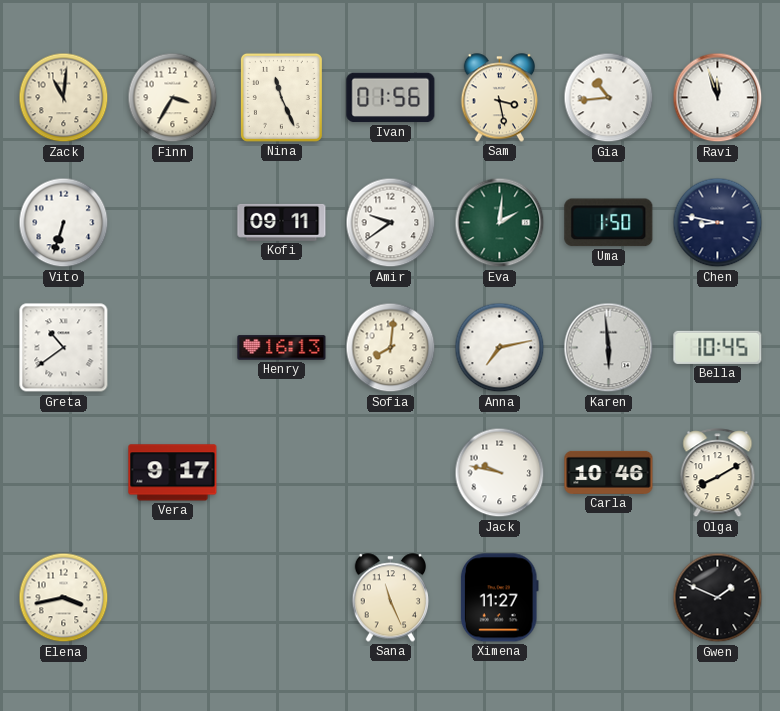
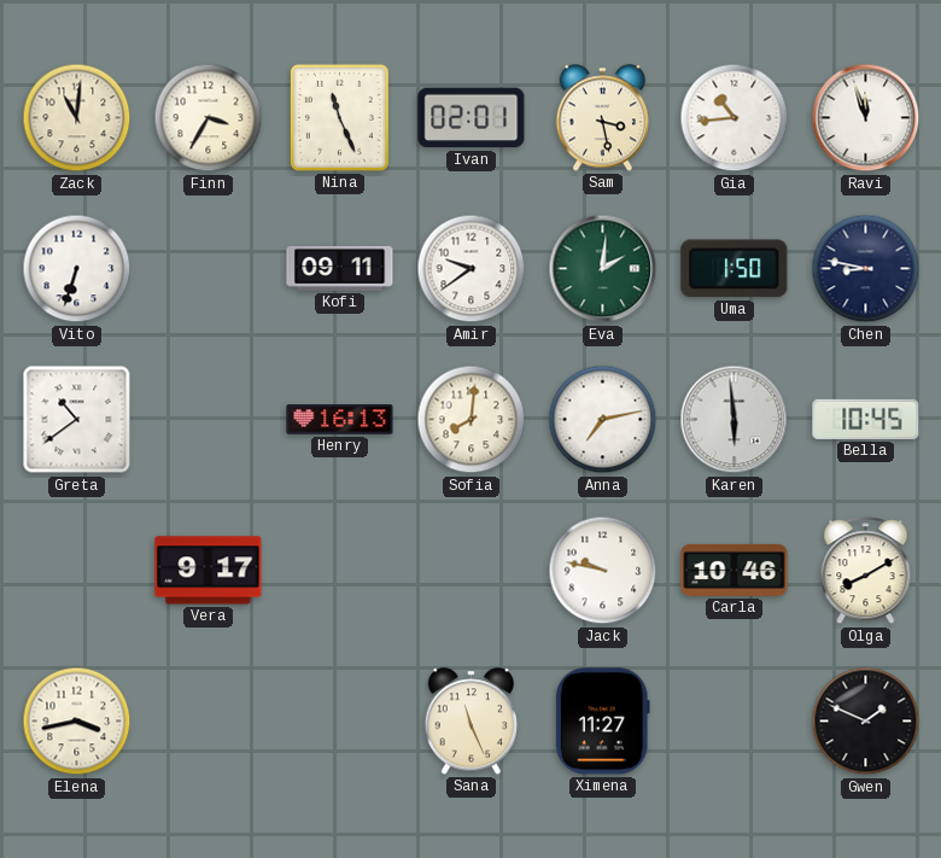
Ivan: 01:56 -> 02:01
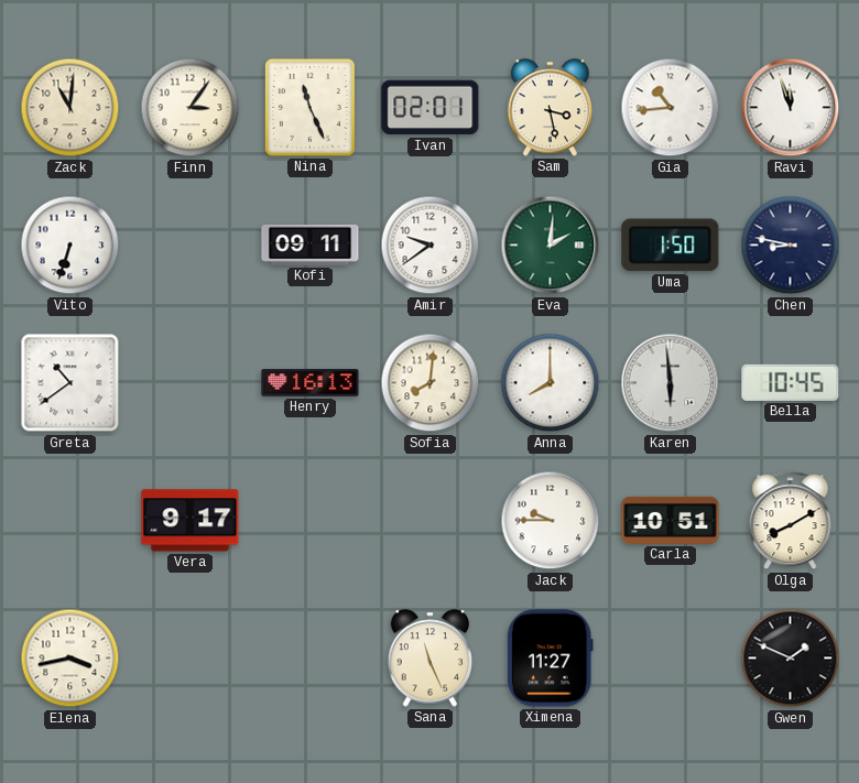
Finn: 3:35 -> 3:06
Anna: 7:13 -> 8:00
Jack: 9:47 -> 9:45
Carla: 10:46 -> 10:51
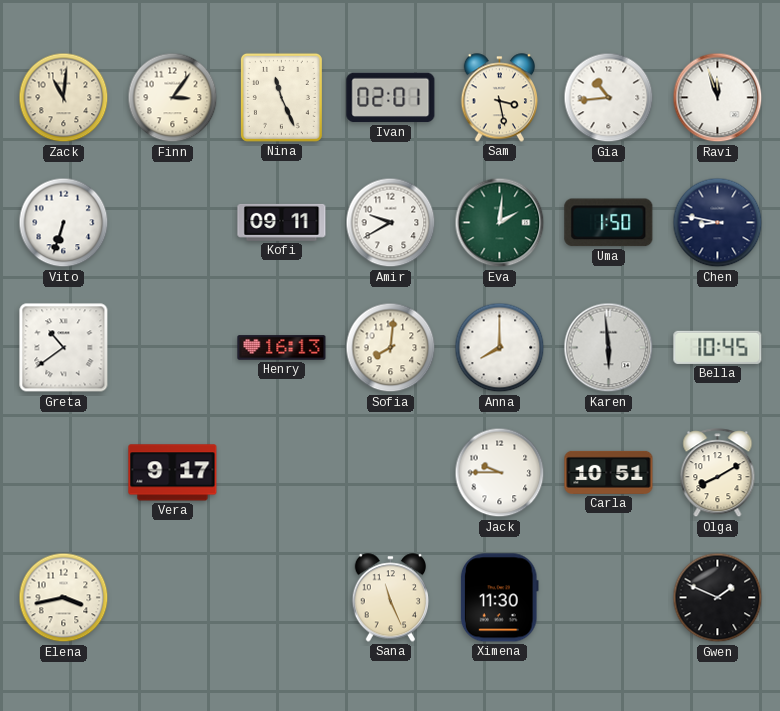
Amir: 9:39 -> 9:40
Ximena: 11:27 -> 11:30
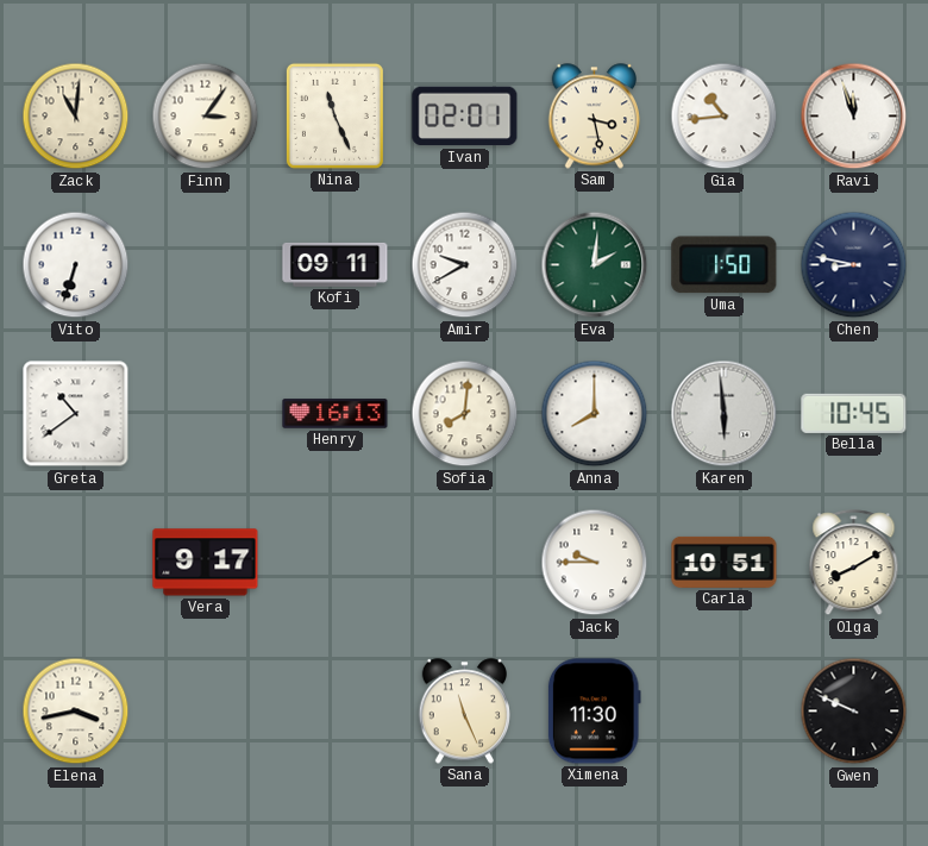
Gwen: 1:49 -> 9:49
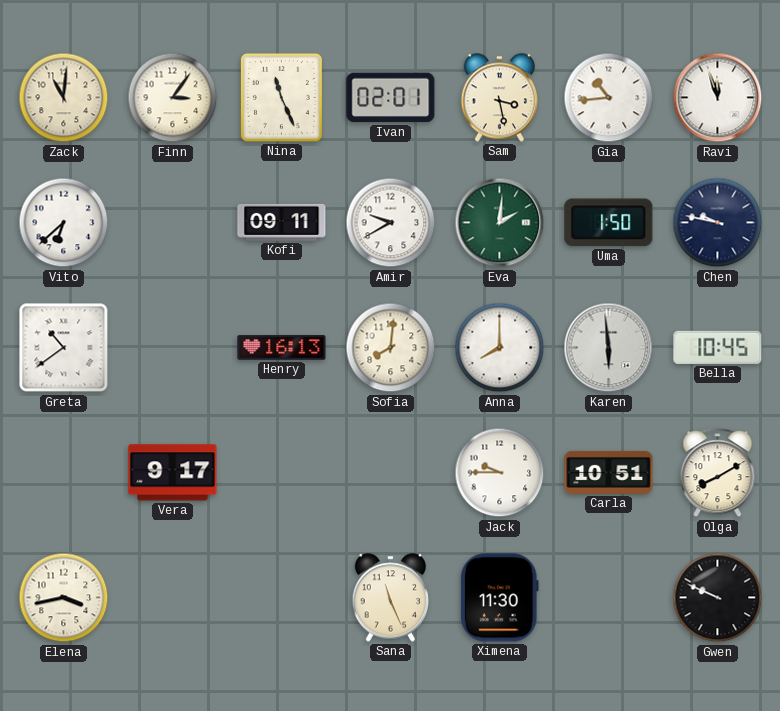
Vito: 6:33 -> 6:38
Chen: 8:47 -> 9:47
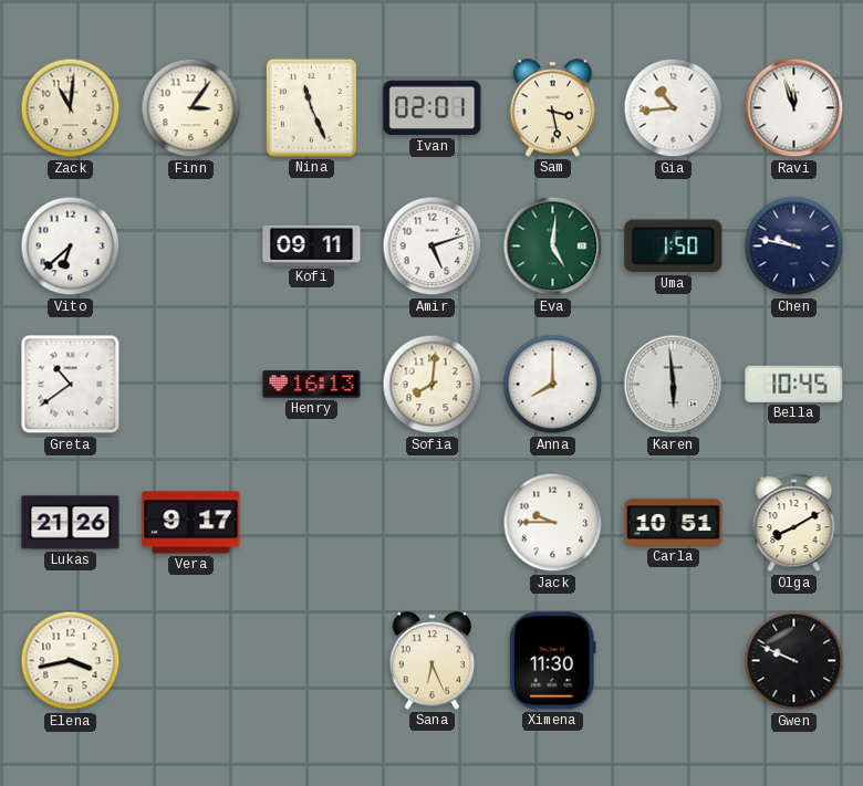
Amir: 9:40 -> 5:12
Eva: 2:01 -> 5:01
Lukas: none -> 21:26
Sana: 11:26 -> 6:26
